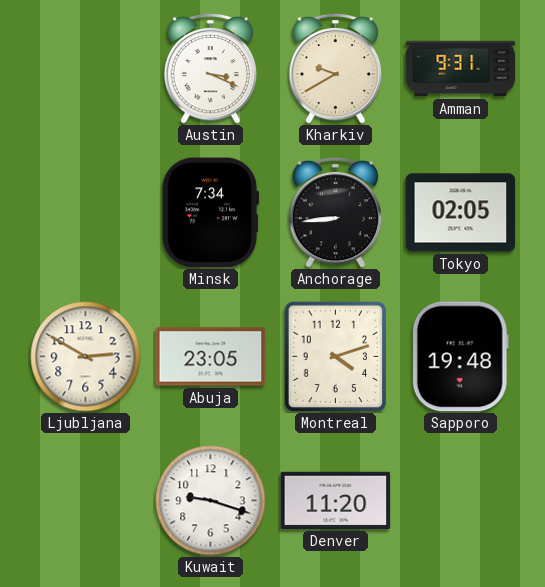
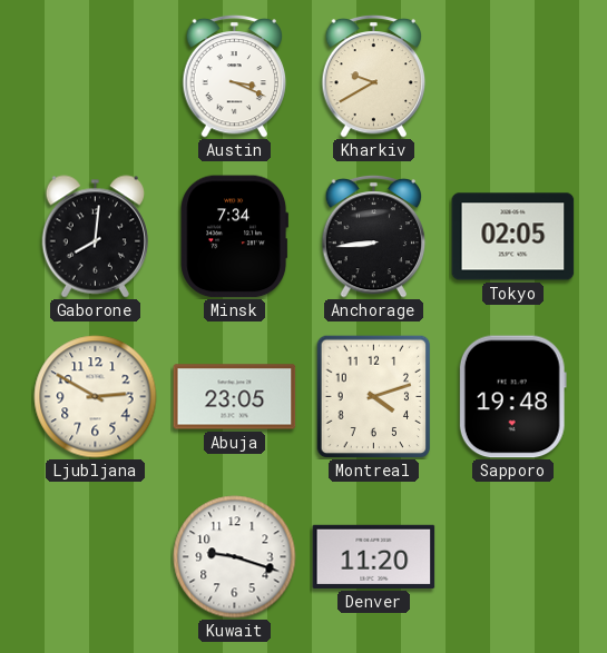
Amman: 9:31 -> none
Gaborone: none -> 8:01
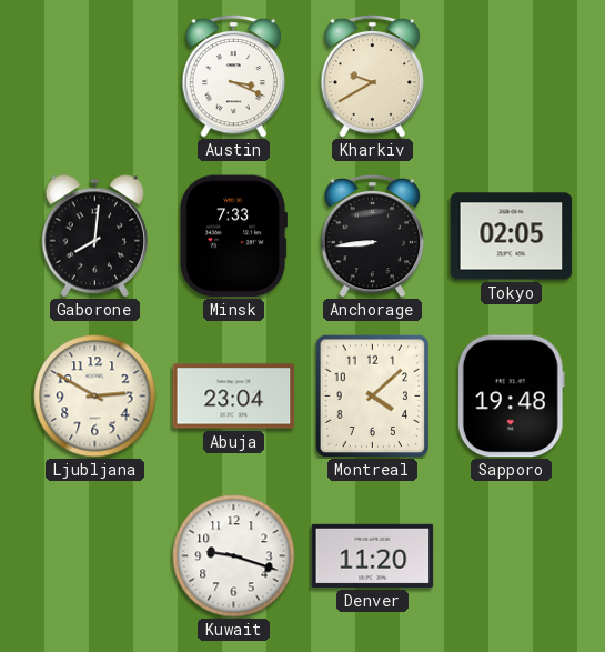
Minsk: 7:34 -> 7:33
Abuja: 23:05 -> 23:04
Montreal: 4:12 -> 4:08
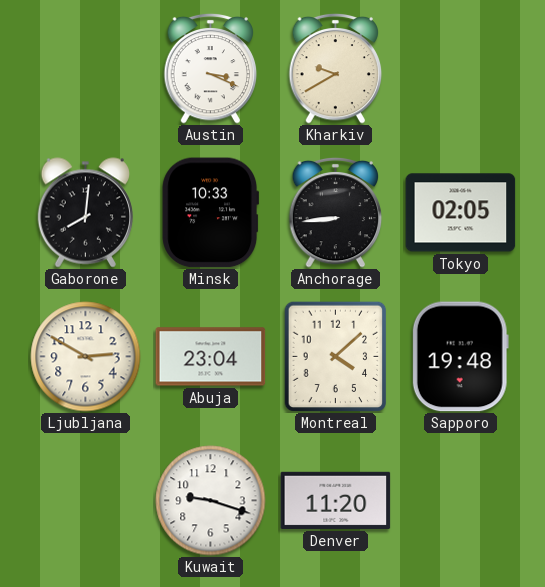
Minsk: 7:33 -> 10:33
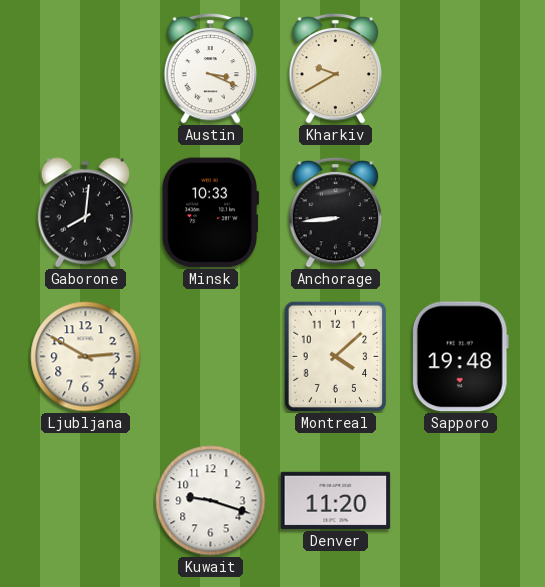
Tokyo: 02:05 -> none
Abuja: 23:04 -> none
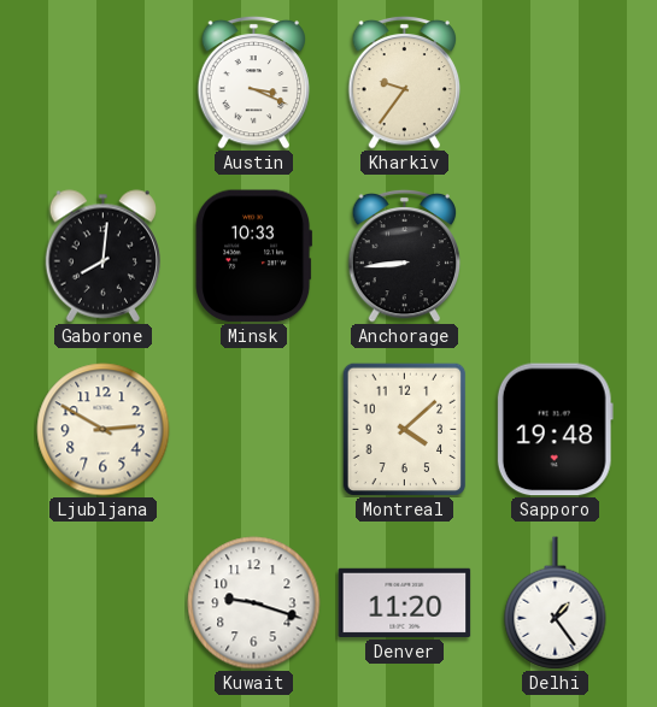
Kharkiv: 9:40 -> 9:36
Delhi: none -> 1:24
